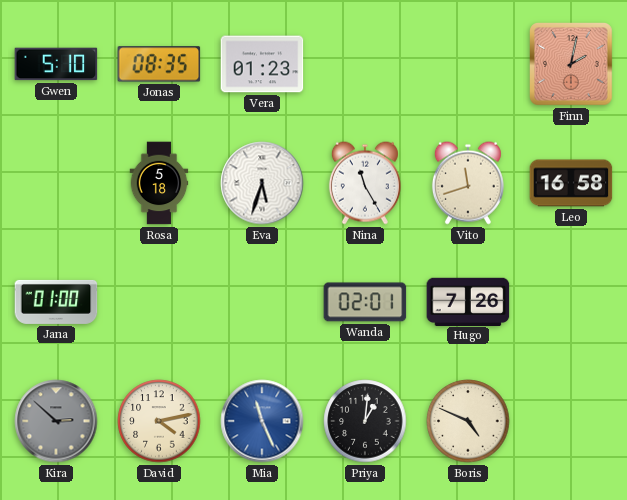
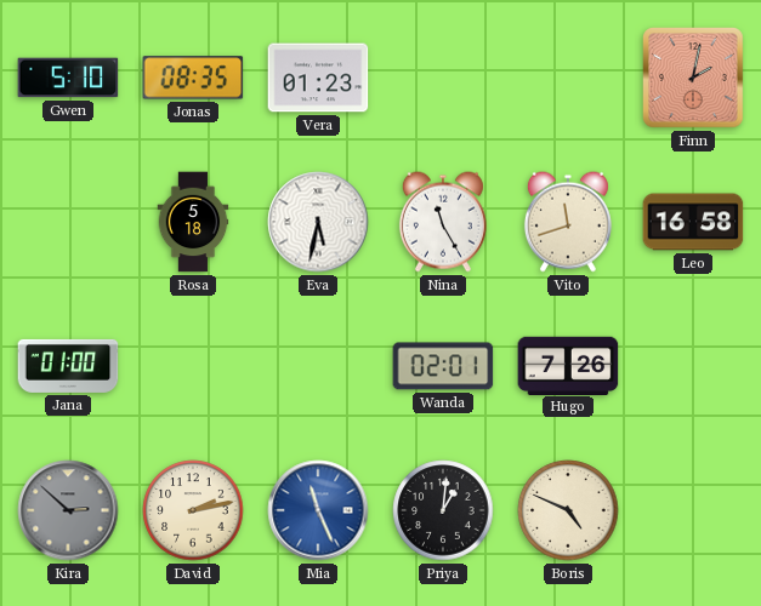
Eva: 5:33 -> 5:32
David: 4:13 -> 2:13
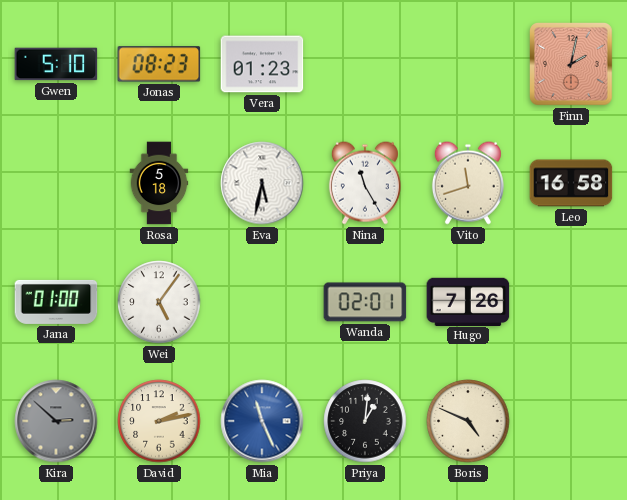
Jonas: 08:35 -> 08:23
Wei: none -> 5:06
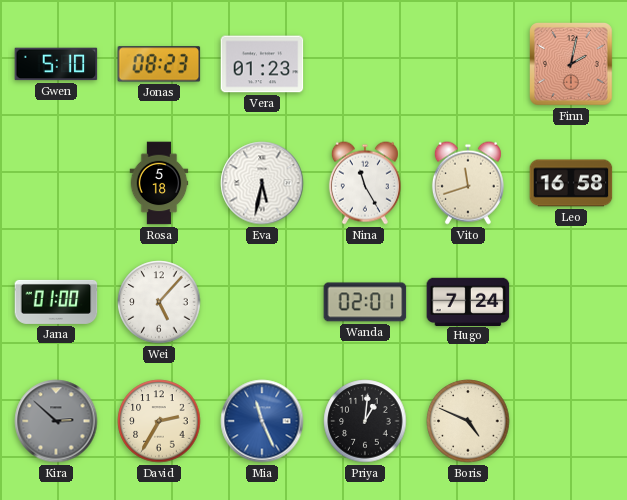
Wei: 5:06 -> 5:07
Hugo: 7:26 -> 7:24
David: 2:13 -> 2:35
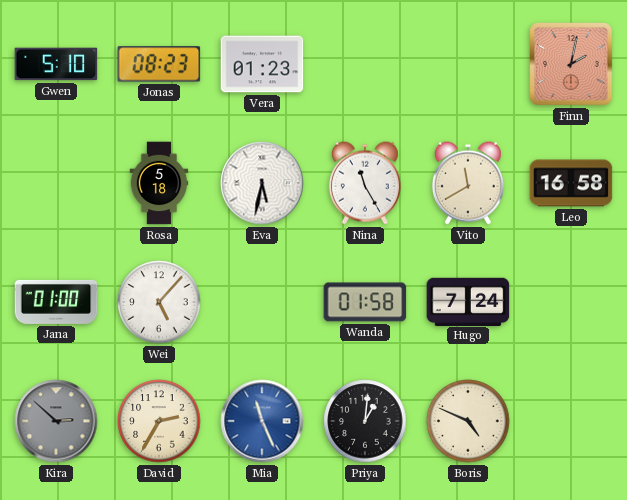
Vito: 11:42 -> 11:40
Wanda: 02:01 -> 01:58
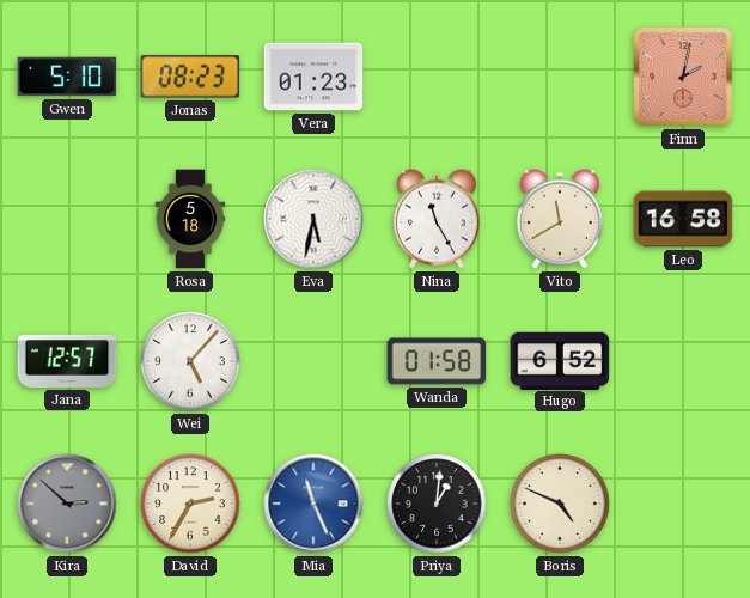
Jana: 01:00 -> 12:57
Hugo: 7:24 -> 6:52
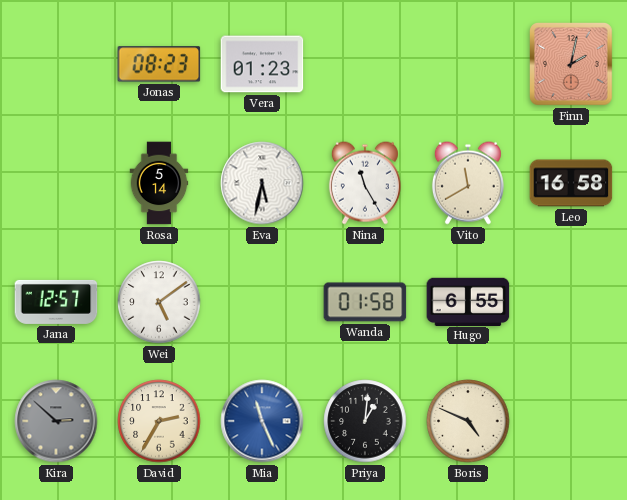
Gwen: 5:10 -> none
Rosa: 5:18 -> 5:14
Wei: 5:07 -> 5:09
Hugo: 6:52 -> 6:55
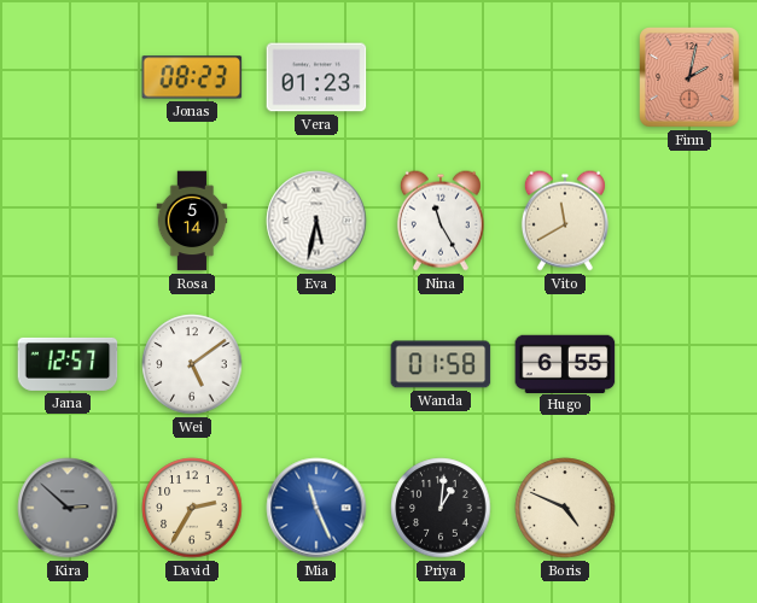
Leo: 16:58 -> none
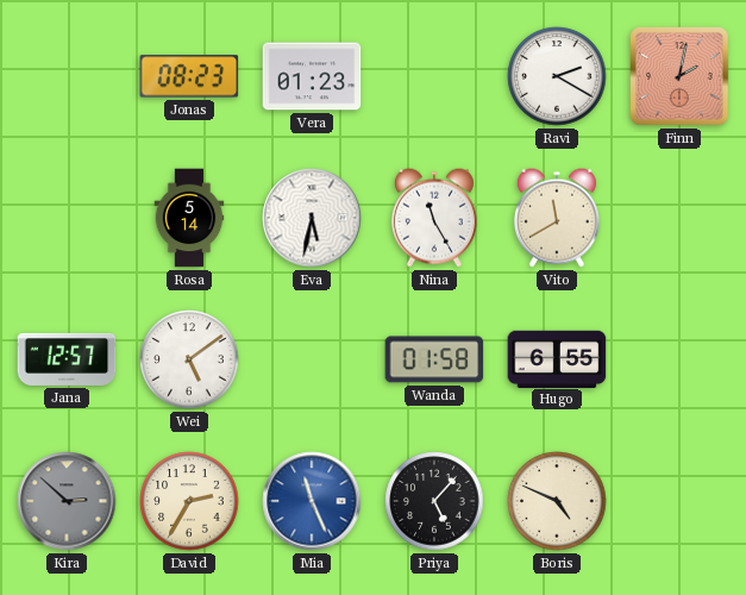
Ravi: none -> 2:20
Priya: 1:01 -> 5:07
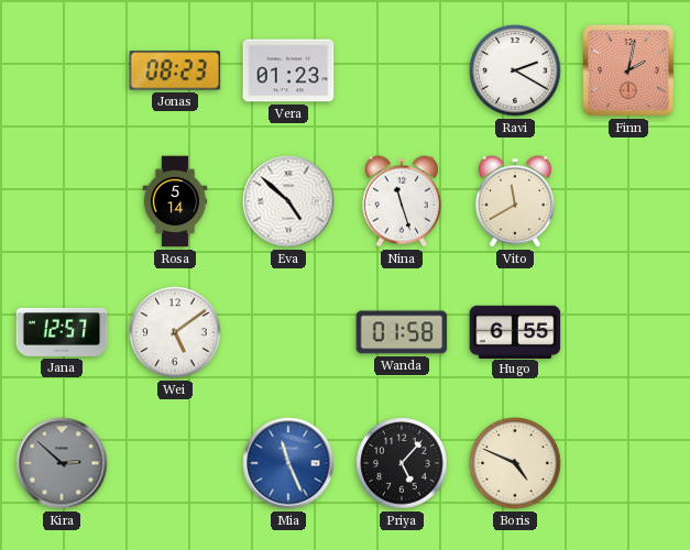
Eva: 5:32 -> 4:52
Nina: 11:25 -> 11:27
David: 2:35 -> none
